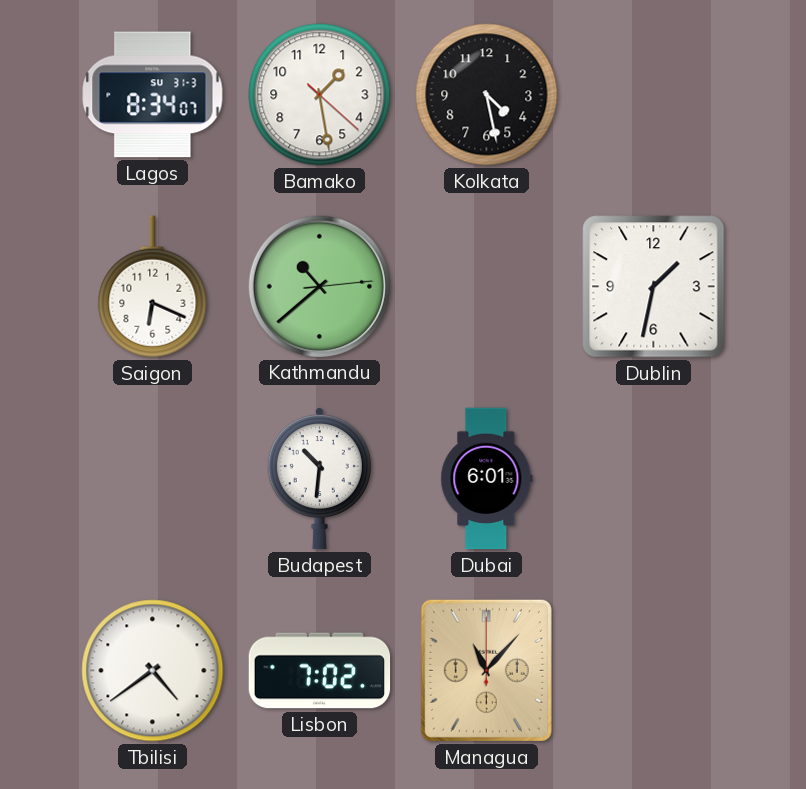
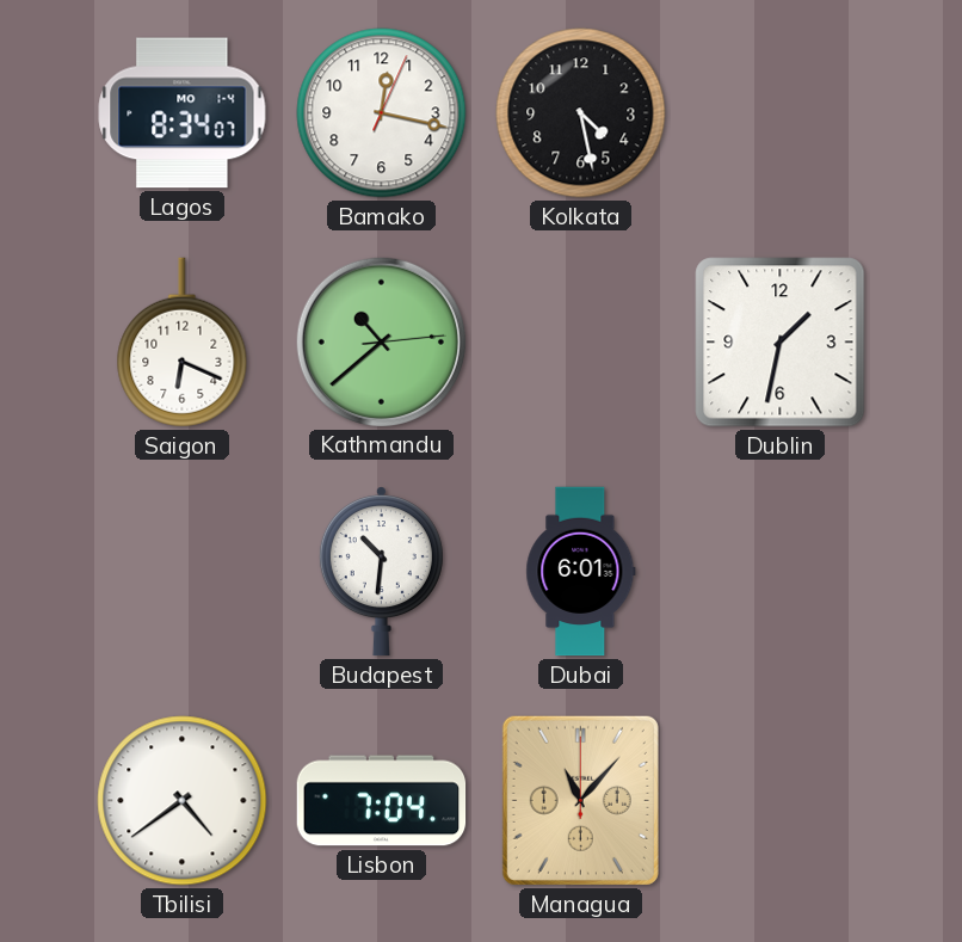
Lagos date: SU 31-3 -> MO 1-4
Bamako: 1:28 -> 12:17
Lisbon: 7:02 -> 7:04
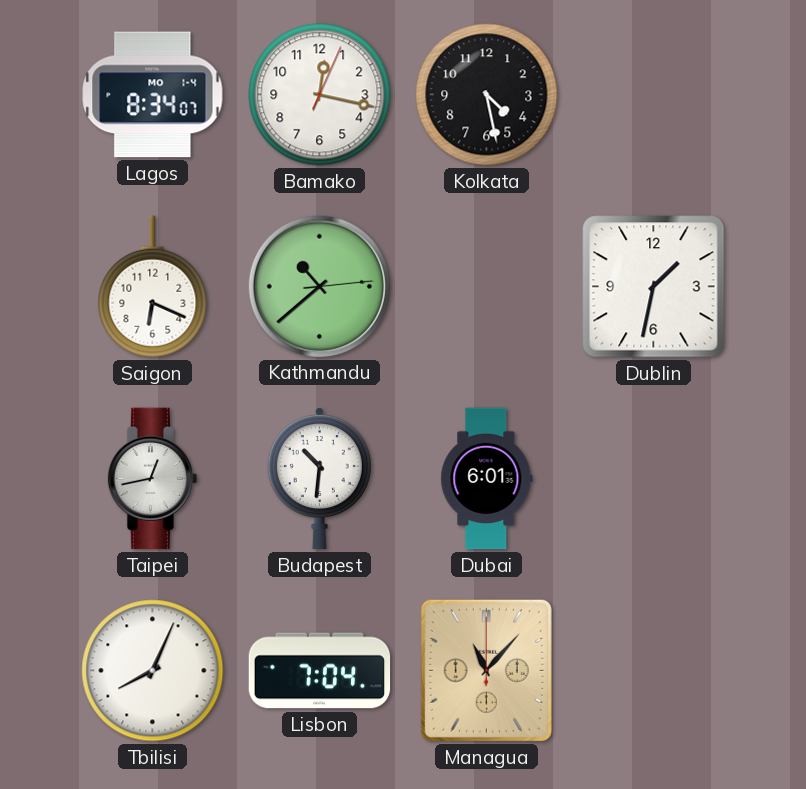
Taipei: none -> 12:43
Tbilisi: 4:39 -> 8:04
